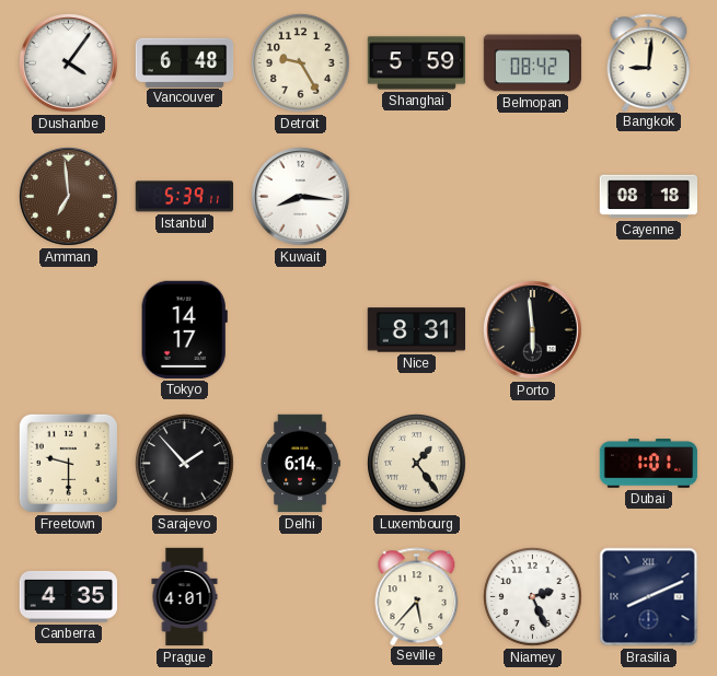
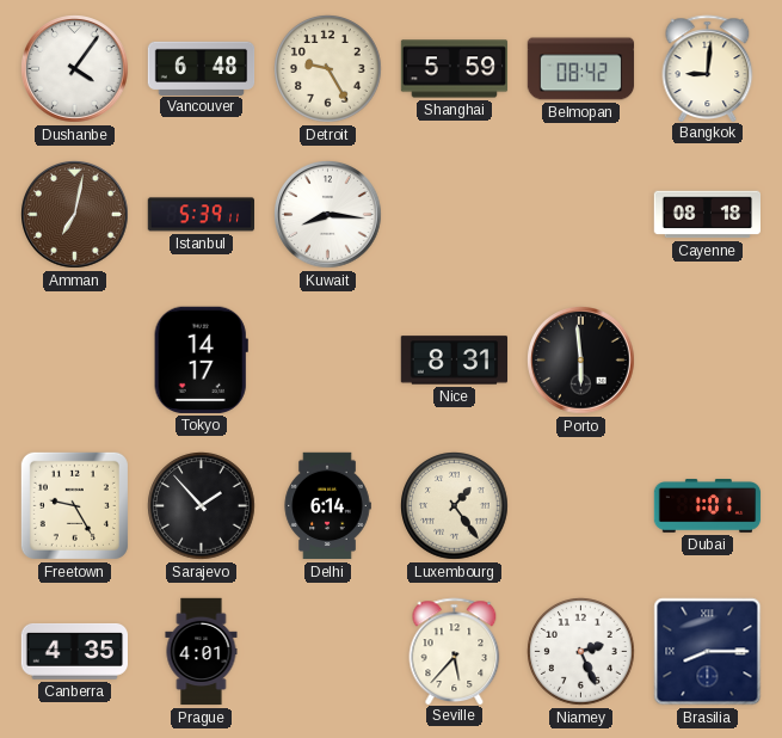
Amman: 6:59 -> 7:02
Freetown: 9:30 -> 9:25
Brasilia: 8:11 -> 8:15
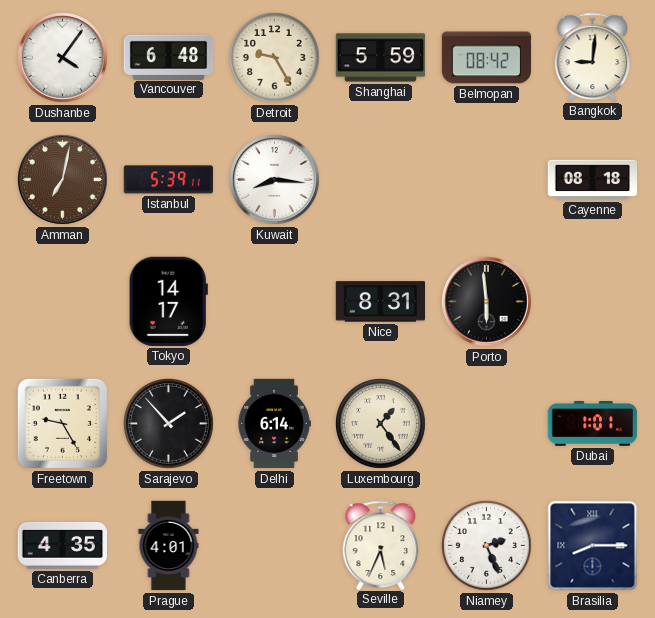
Seville: 5:37 -> 5:34
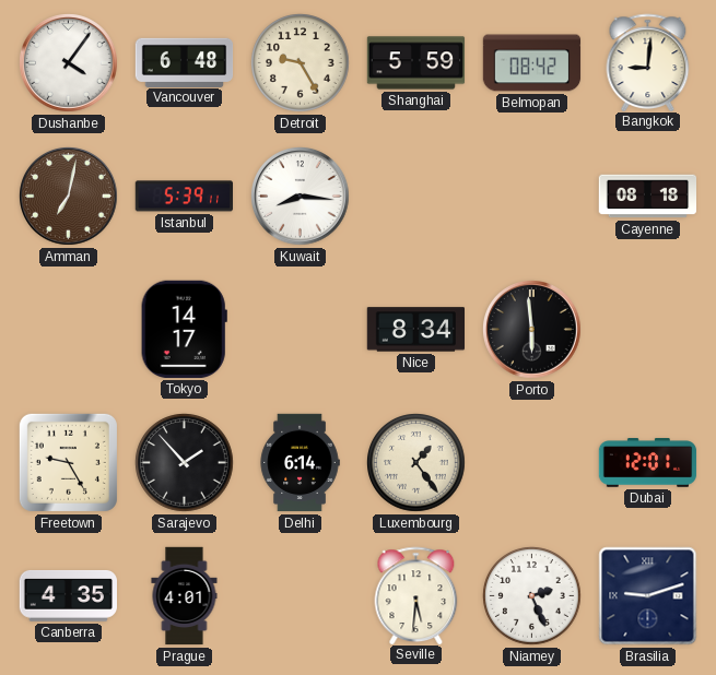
Nice: 8:31 -> 8:34
Dubai: 1:01 -> 12:01
Seville: 5:34 -> 5:31
Brasilia: 8:15 -> 9:12
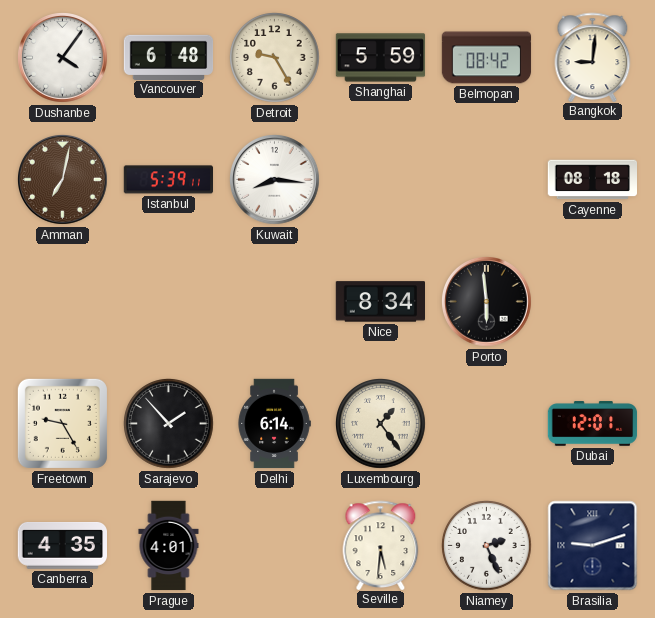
Tokyo: 14:17 -> none
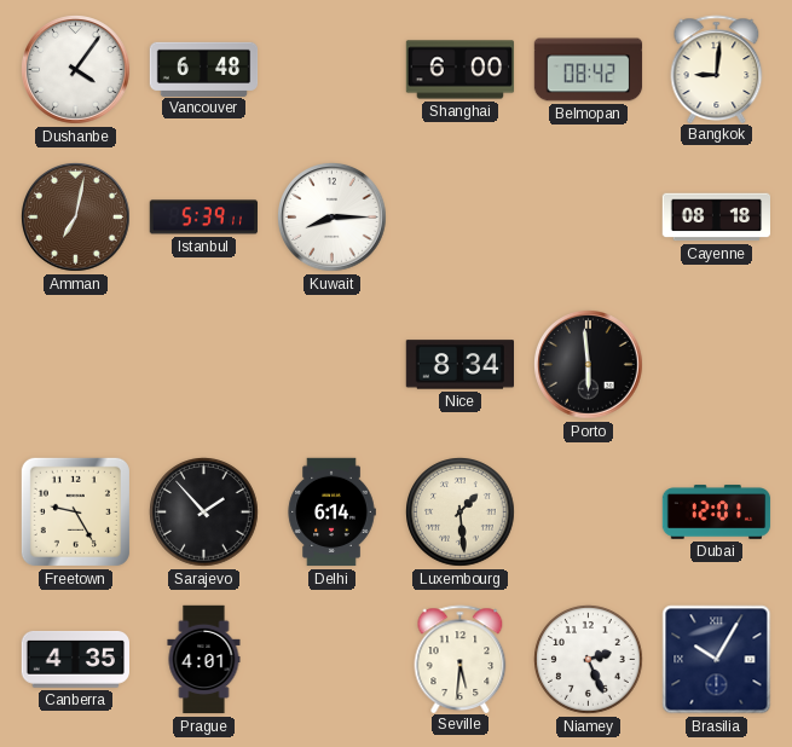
Detroit: 9:25 -> none
Shanghai: 5:59 -> 6:00
Kuwait: 8:16 -> 8:15
Luxembourg: 1:24 -> 1:29
Brasilia: 9:12 -> 10:05
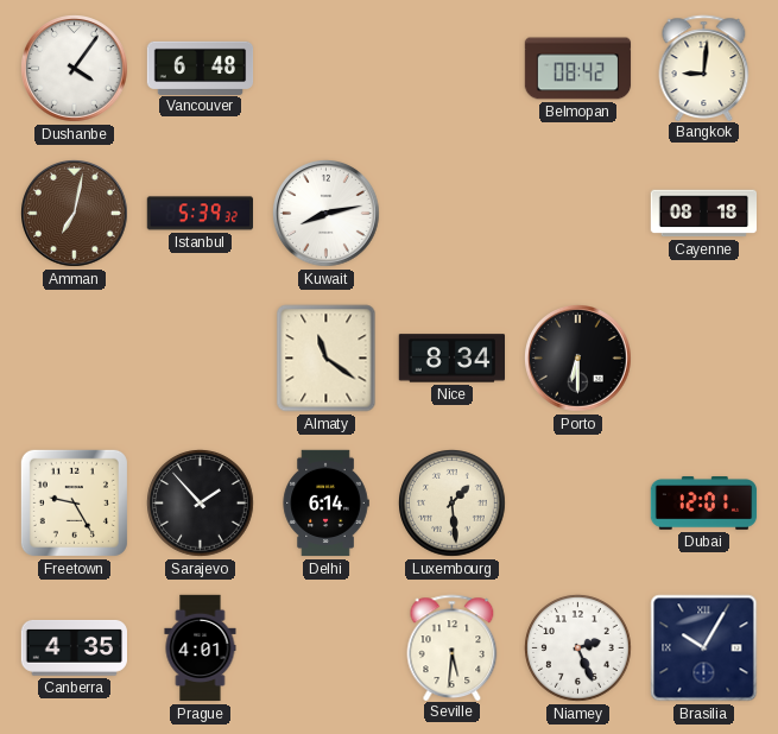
Shanghai: 6:00 -> none
Istanbul: 5:39:11 -> 5:39:32
Kuwait: 8:15 -> 8:13
Almaty: none -> 11:21
Porto: 5:59 -> 6:30
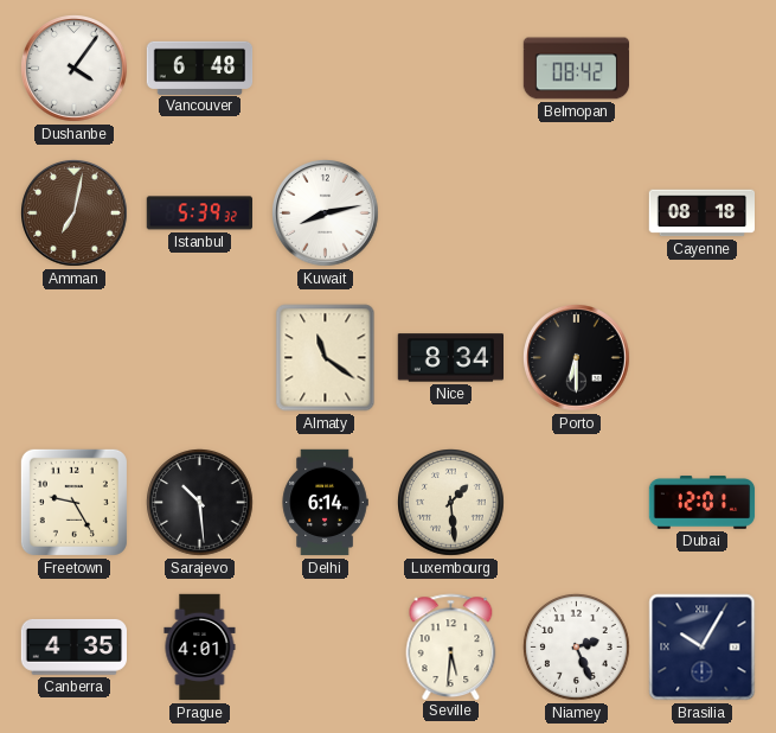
Bangkok: 9:01 -> none
Sarajevo: 1:53 -> 10:29
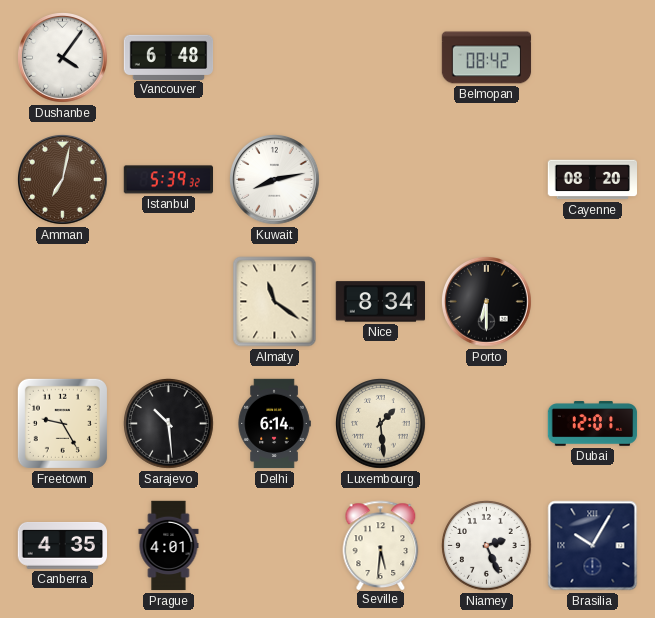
Cayenne: 08:18 -> 08:20
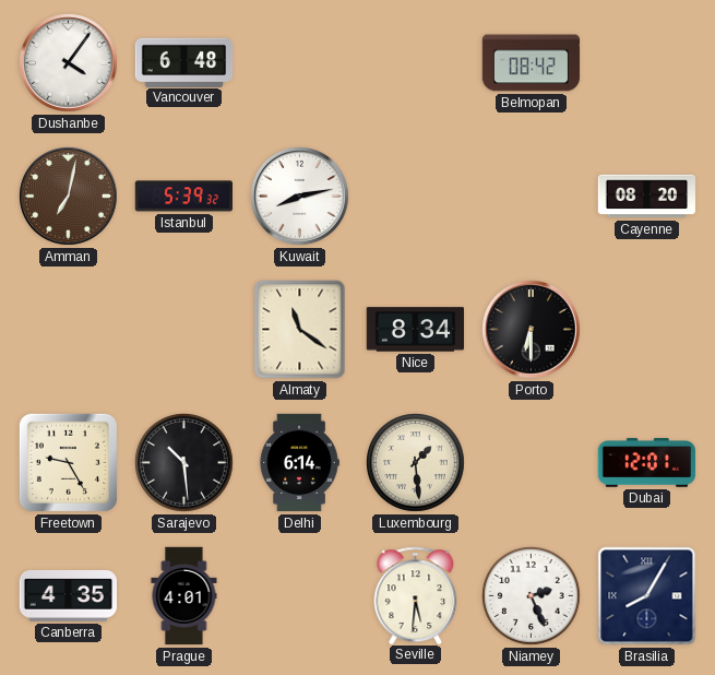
Brasilia: 10:05 -> 8:05
